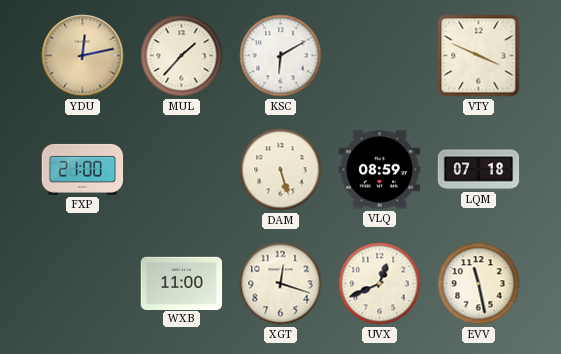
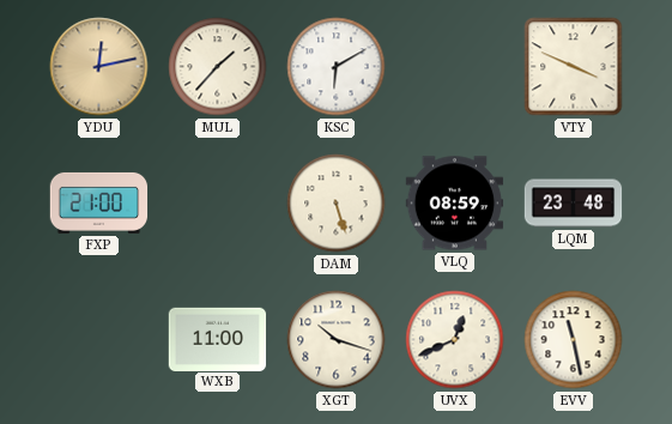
LQM: 07:18 -> 23:48
XGT: 12:18 -> 10:18
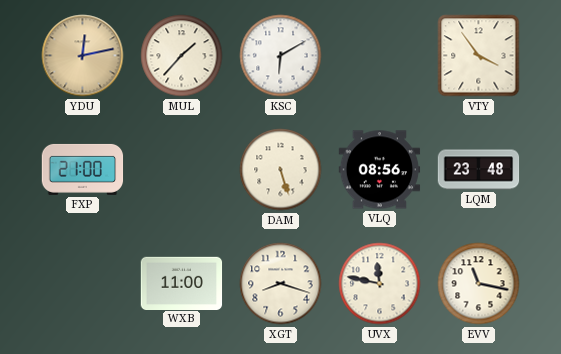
VTY: 3:49 -> 3:54
VLQ: 08:59 -> 08:56
XGT: 10:18 -> 8:18
UVX: 12:41 -> 11:47
EVV: 11:28 -> 11:17
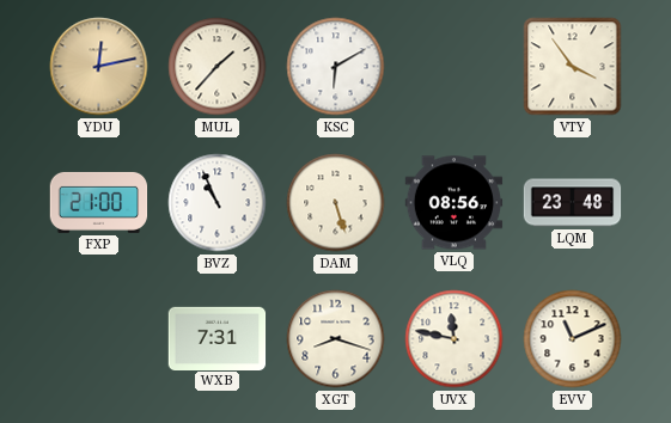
BVZ: none -> 10:56
WXB: 11:00 -> 7:31
EVV: 11:17 -> 11:11
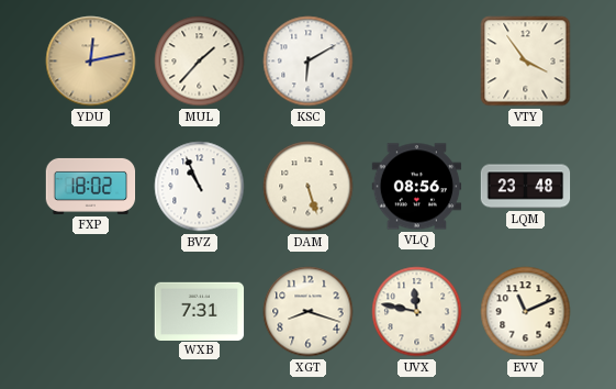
FXP: 21:00 -> 18:02
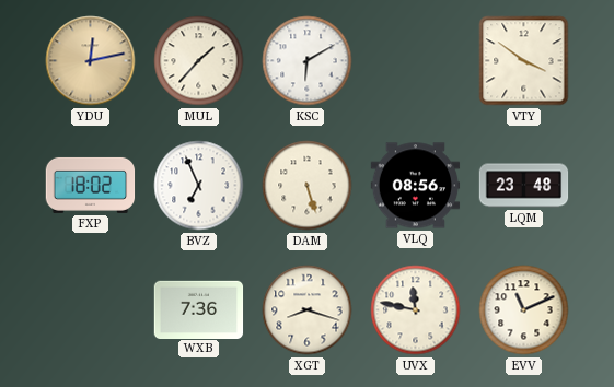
VTY: 3:54 -> 3:51
BVZ: 10:56 -> 6:56
WXB: 7:31 -> 7:36
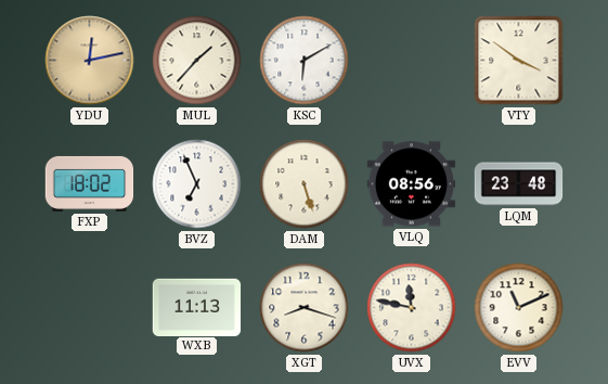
WXB: 7:36 -> 11:13
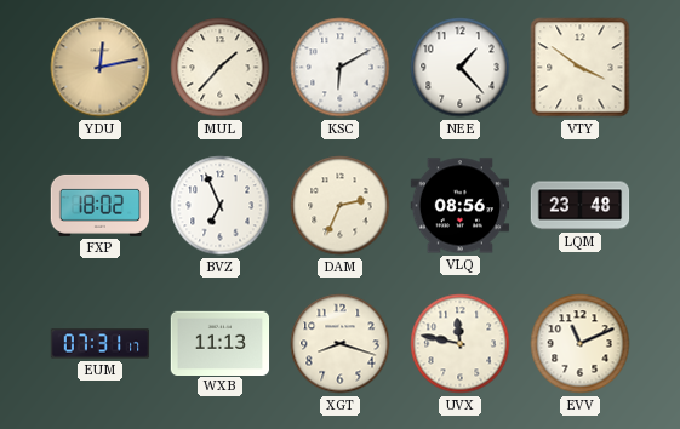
NEE: none -> 1:23
DAM: 5:27 -> 2:34
EUM: none -> 07:31
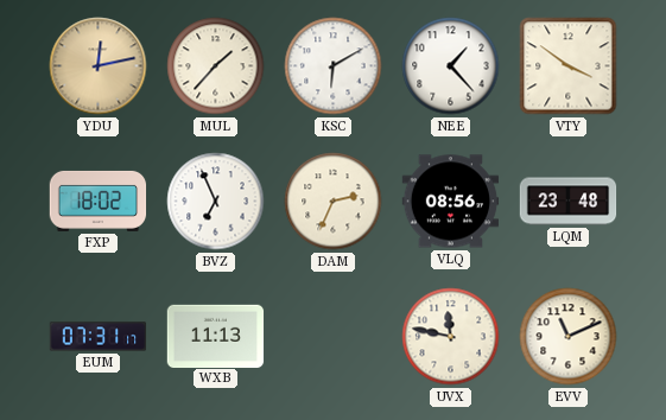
XGT: 8:18 -> none
